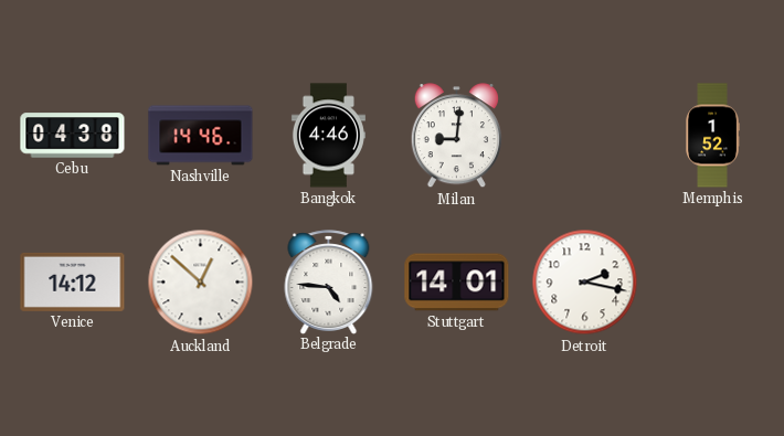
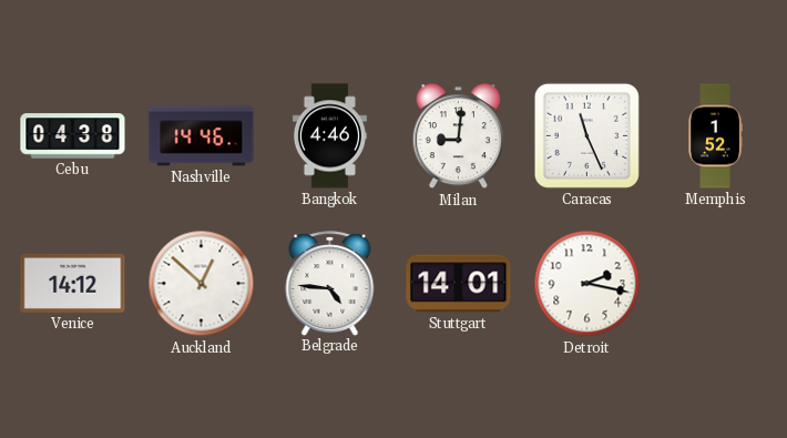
Caracas: none -> 11:26
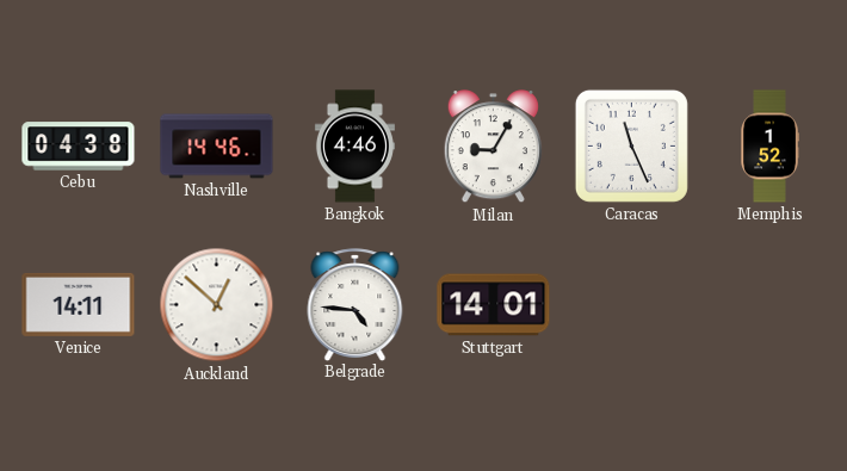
Milan: 9:01 -> 9:05
Venice: 14:12 -> 14:11
Detroit: 2:17 -> none
